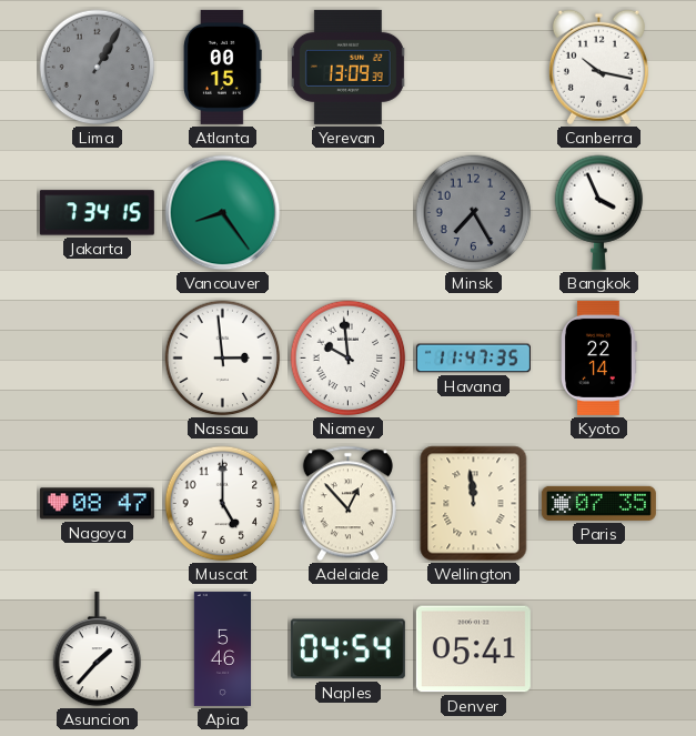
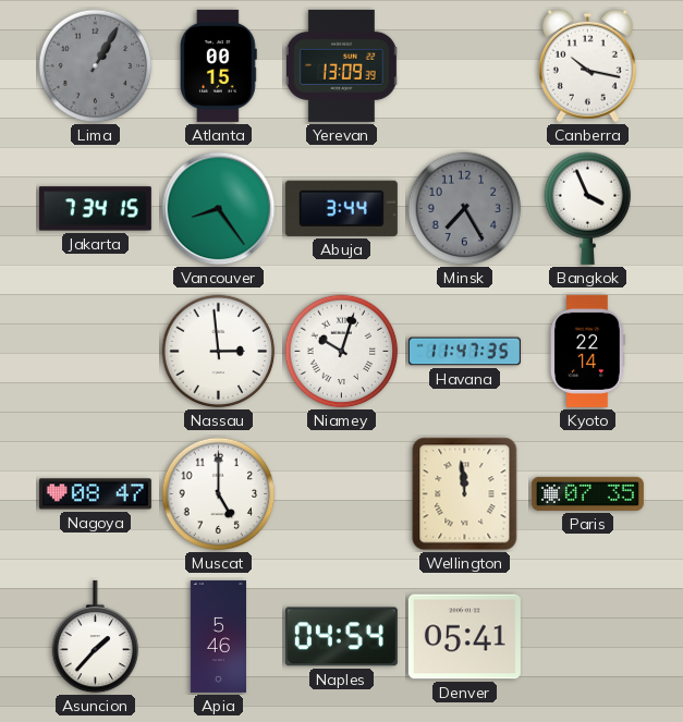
Abuja: none -> 3:44
Niamey: 9:59 -> 10:03
Adelaide: 12:53 -> none
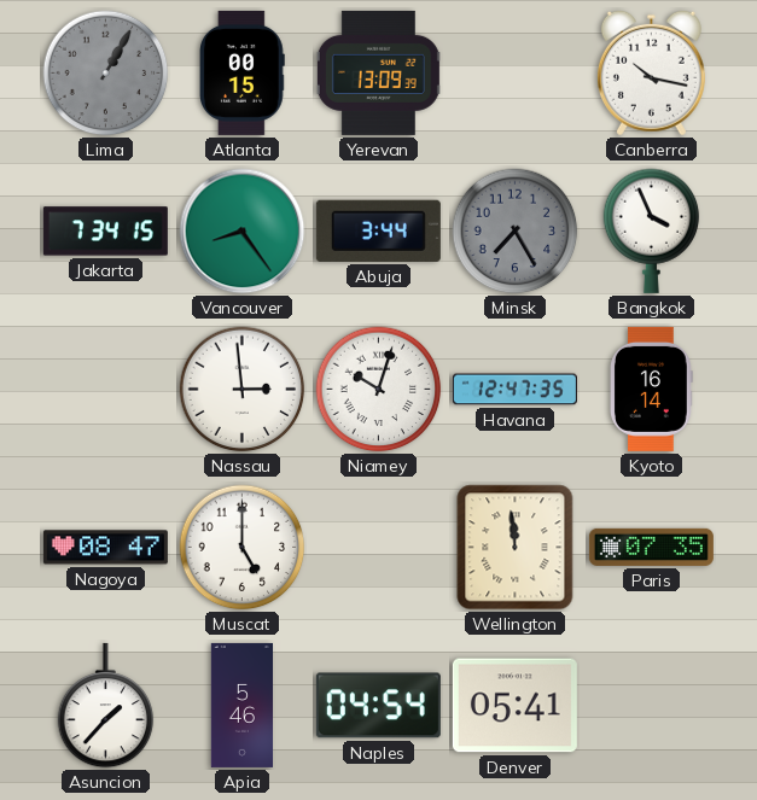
Havana: 11:47 -> 12:47
Kyoto: 22:14 -> 16:14
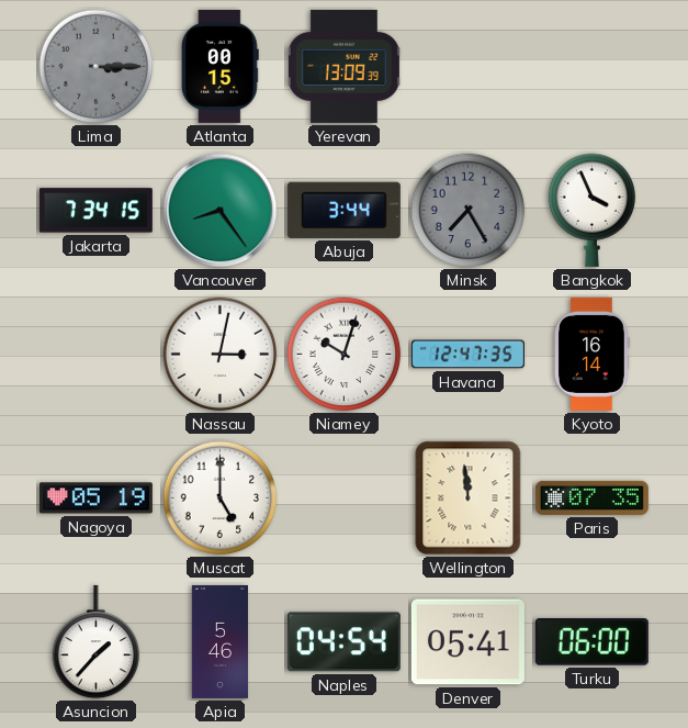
Lima: 1:05 -> 3:15
Canberra: 10:17 -> none
Nassau: 2:59 -> 3:02
Nagoya: 08:47 -> 05:19
Turku: none -> 06:00
